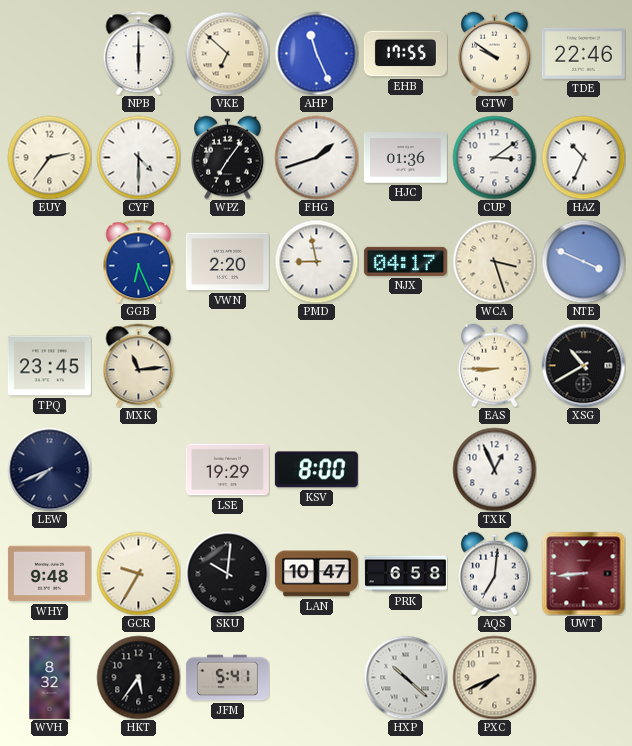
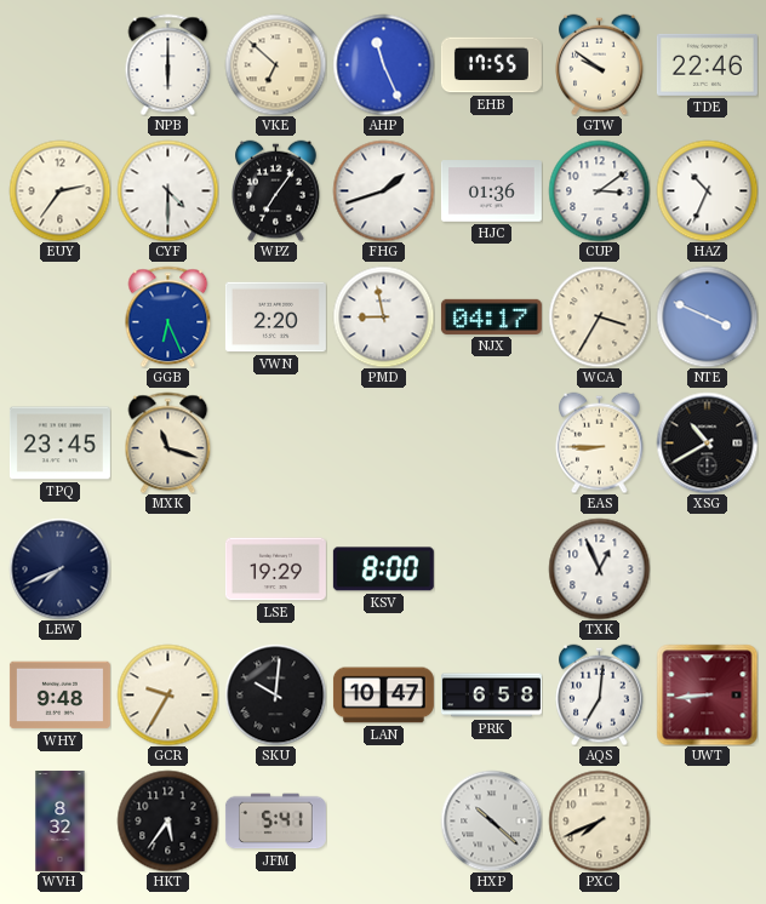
WCA: 3:27 -> 3:35
MXK: 11:14 -> 11:18
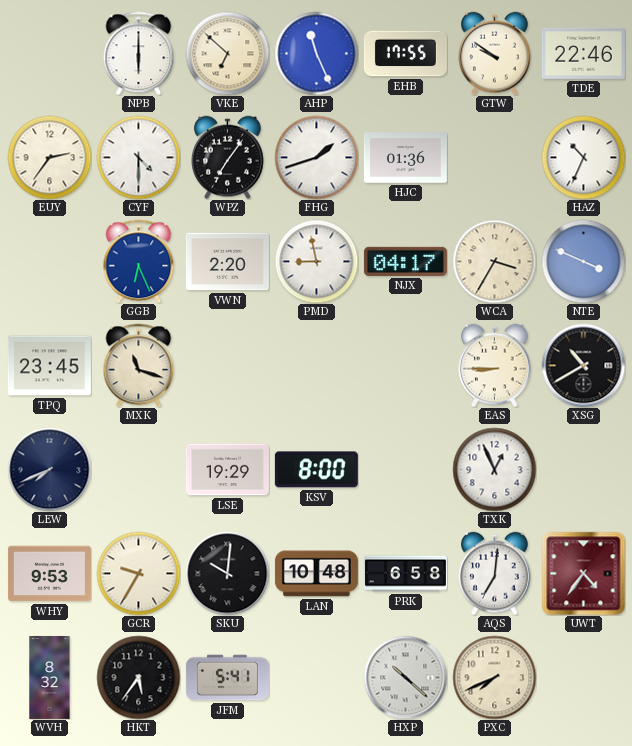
CUP: 3:09 -> none
WHY: 9:48 -> 9:53
LAN: 10:47 -> 10:48
UWT: 8:44 -> 4:36
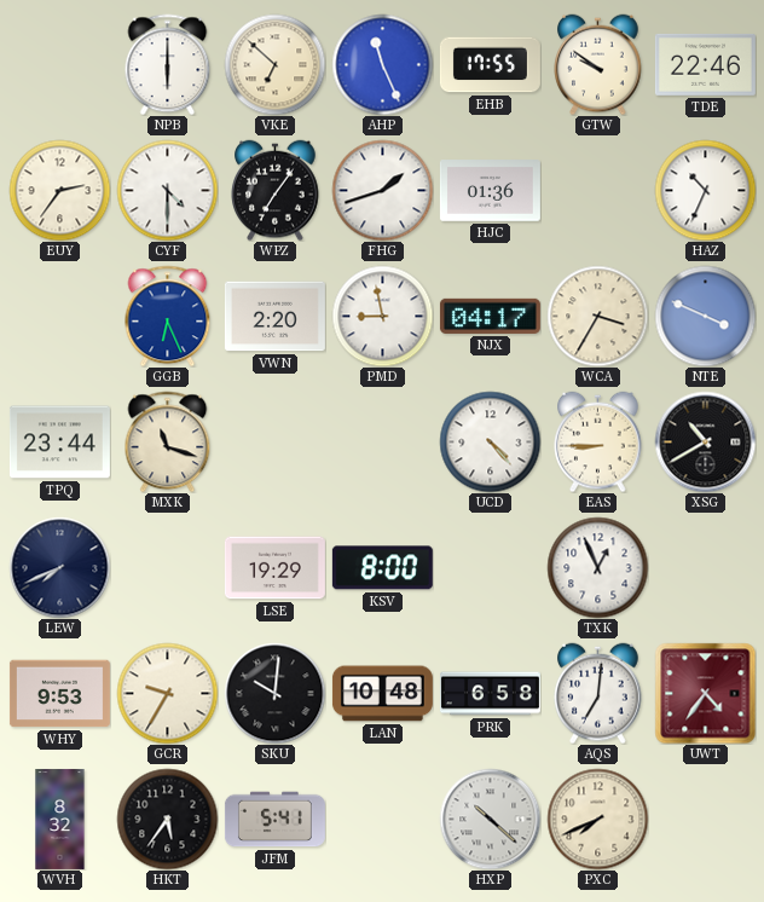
TPQ: 23:45 -> 23:44
UCD: none -> 4:23
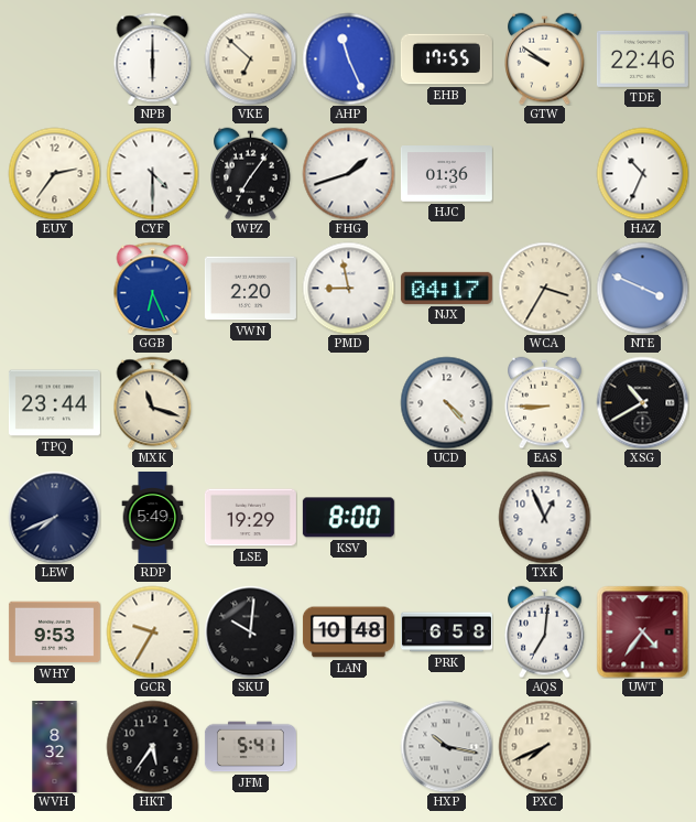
RDP: none -> 5:49
HXP: 10:22 -> 10:17
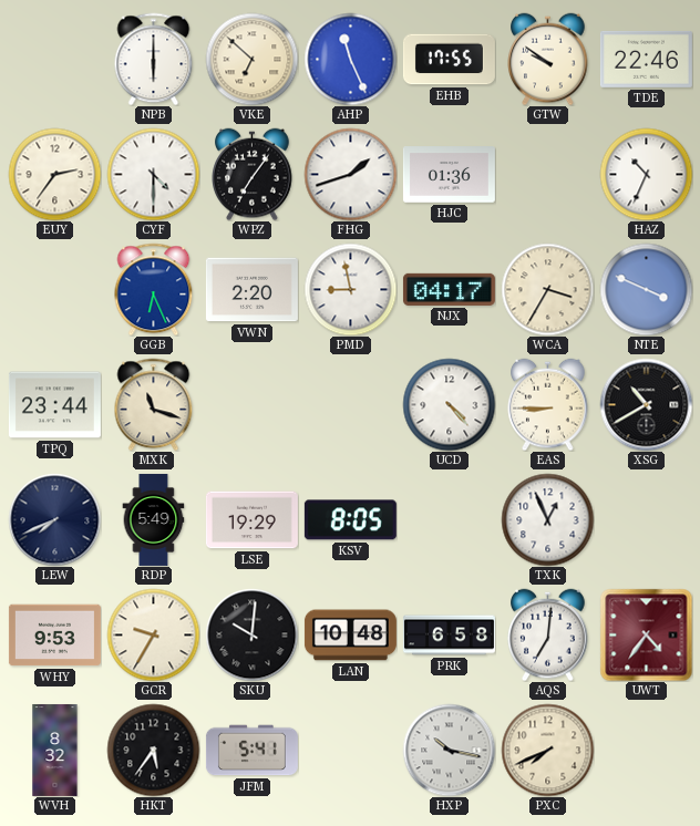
KSV: 8:00 -> 8:05
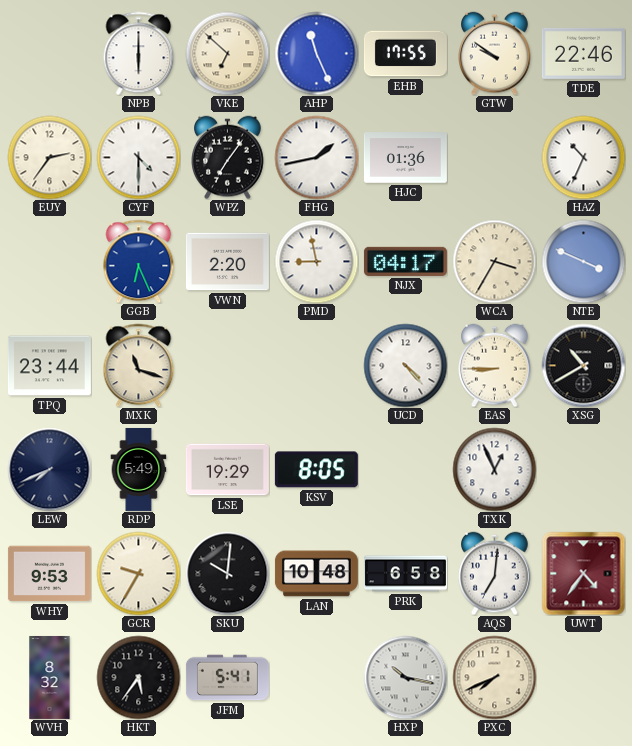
FHG: 1:42 -> 1:43
